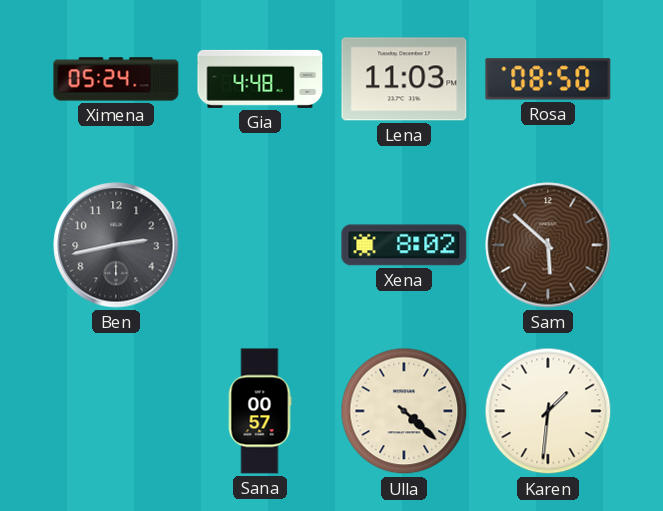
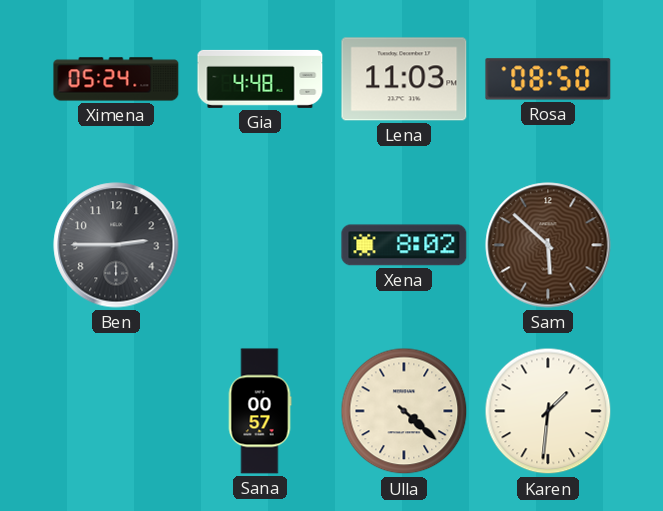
Ben: 2:43 -> 2:45
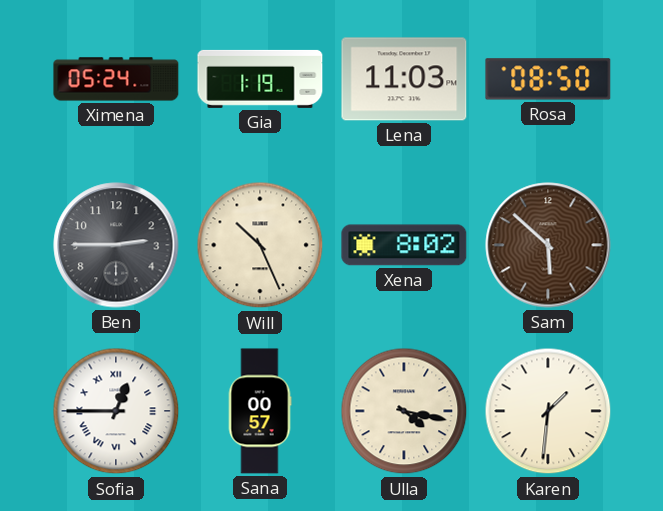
Gia: 4:48 -> 1:19
Will: none -> 10:26
Sofia: none -> 12:45
Ulla: 4:22 -> 4:17
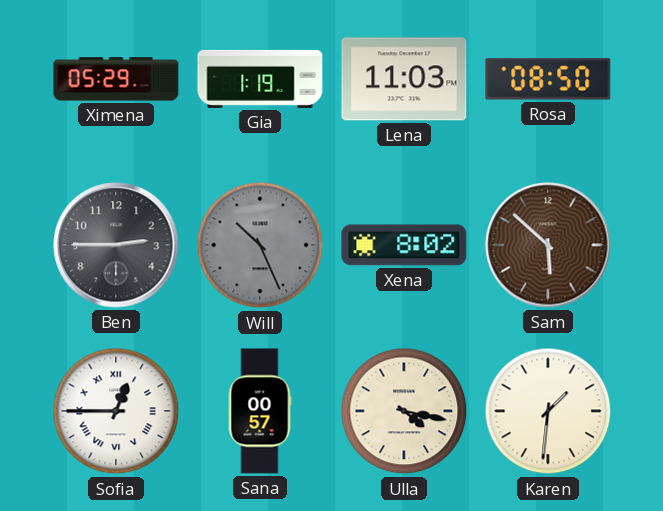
Ximena: 05:24 -> 05:29
Will dial: cream -> grey
